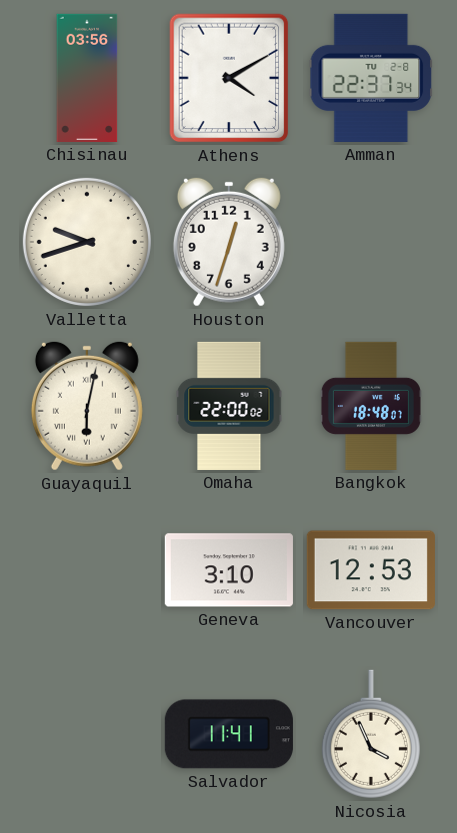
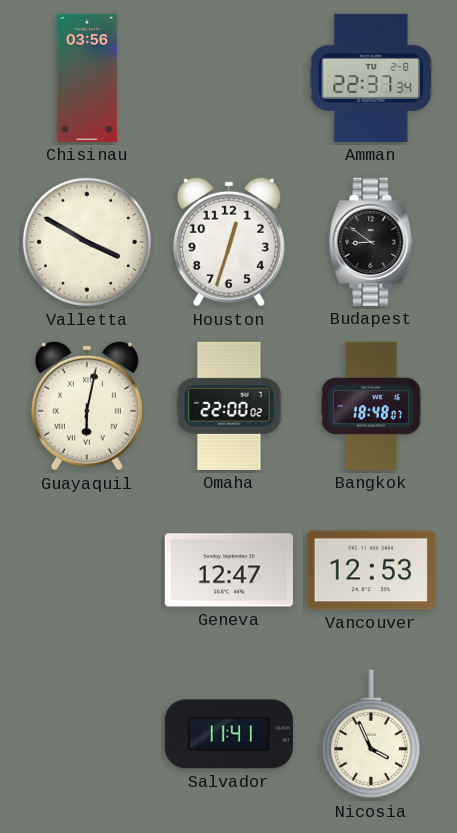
Athens: 4:10 -> none
Valletta: 9:42 -> 3:50
Budapest: none -> 8:51
Geneva: 3:10 -> 12:47
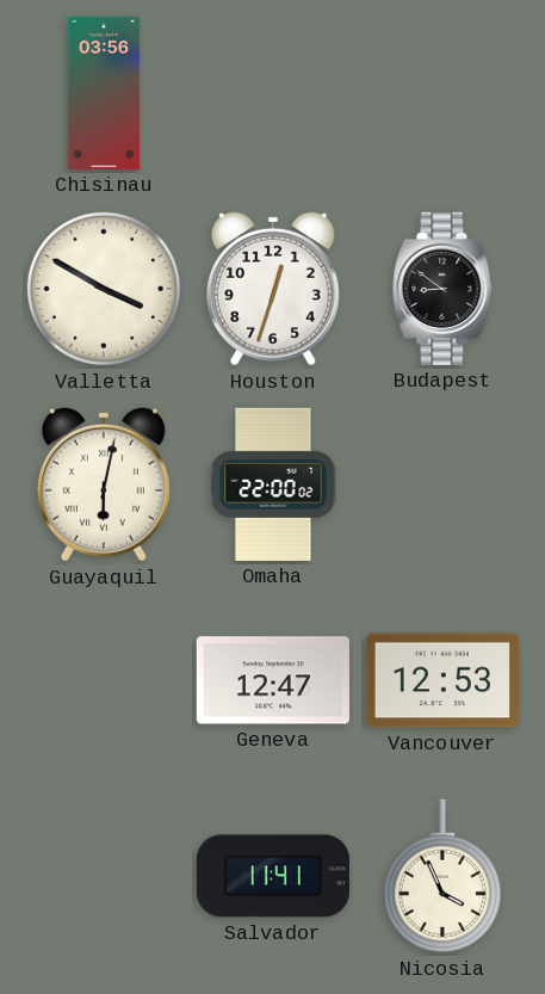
Amman: 22:37 -> none
Bangkok: 18:48 -> none
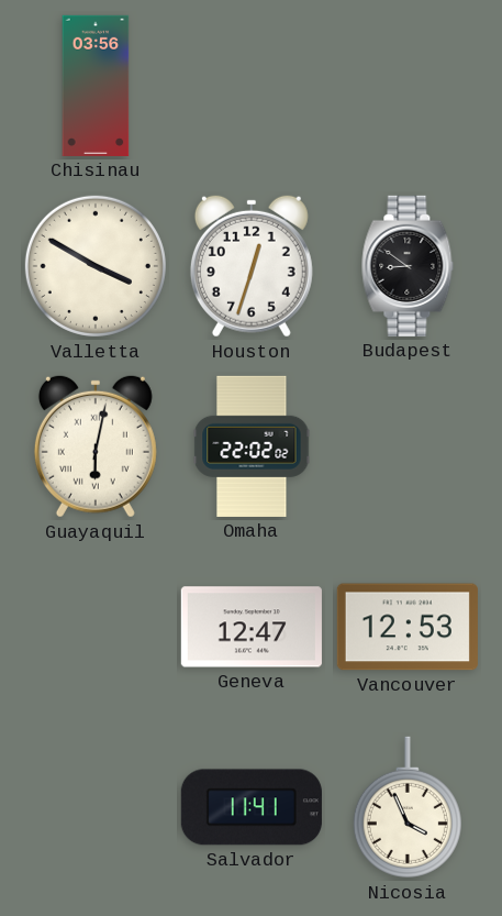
Omaha: 22:00 -> 22:02
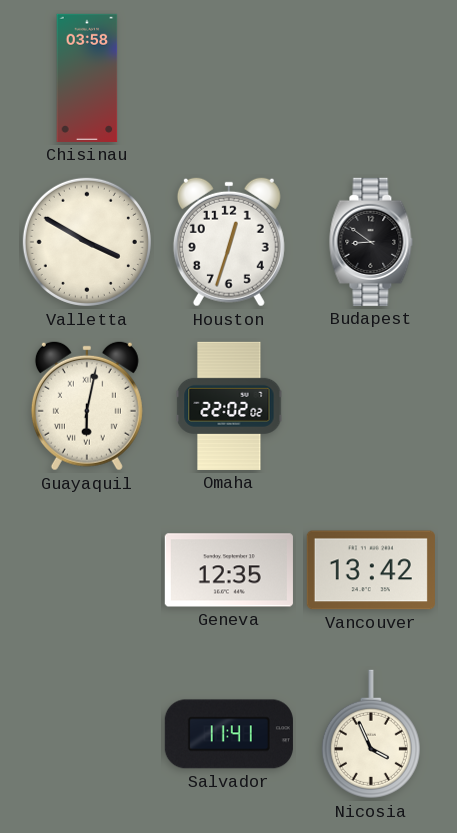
Chisinau: 03:56 -> 03:58
Geneva: 12:47 -> 12:35
Vancouver: 12:53 -> 13:42
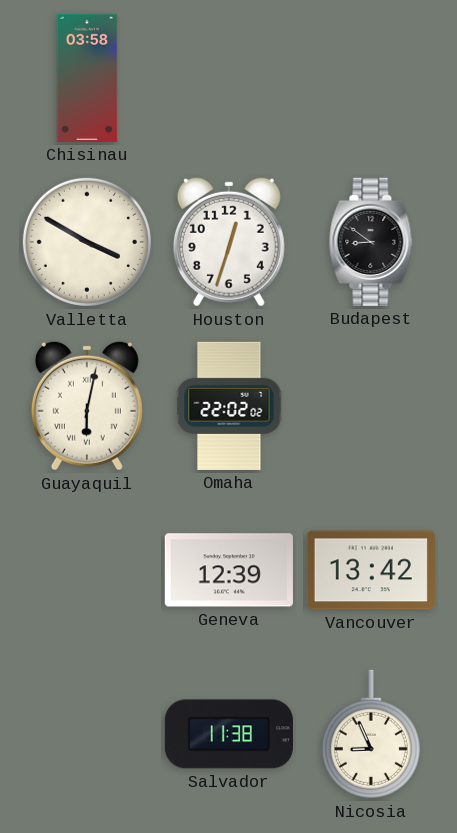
Geneva: 12:35 -> 12:39
Salvador: 11:41 -> 11:38
Nicosia: 3:56 -> 8:56
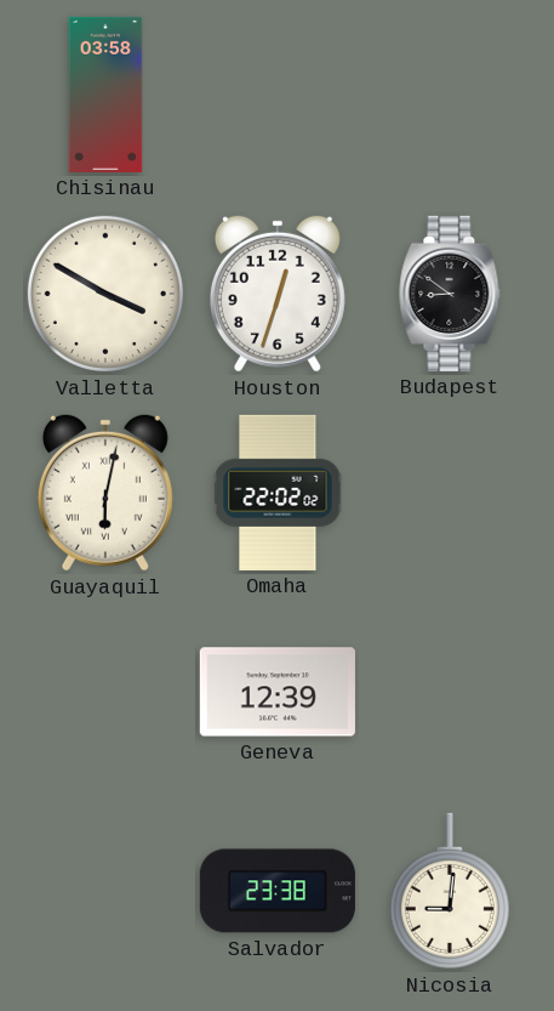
Vancouver: 13:42 -> none
Salvador: 11:38 -> 23:38
Nicosia: 8:56 -> 9:01
